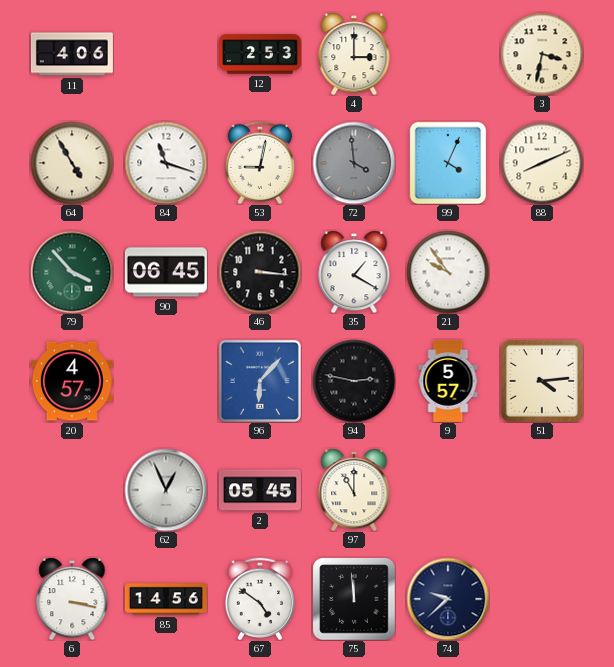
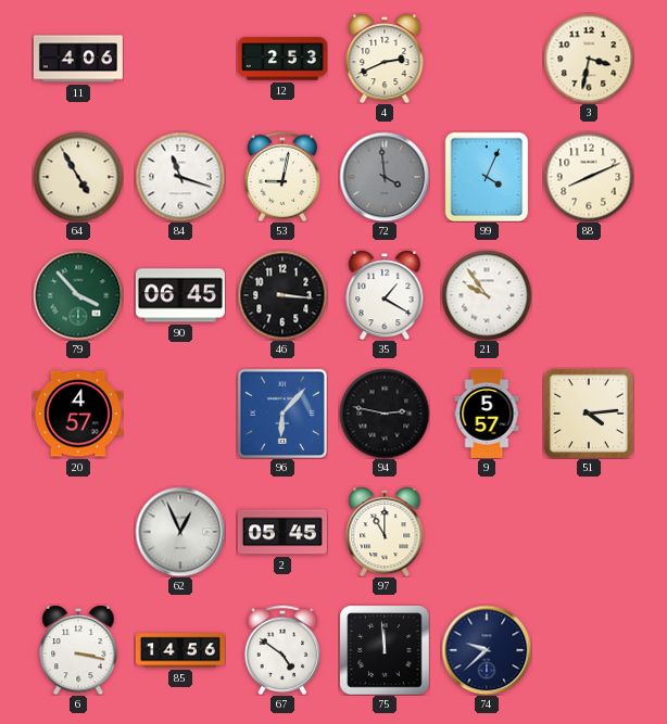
4: 3:00 -> 2:41
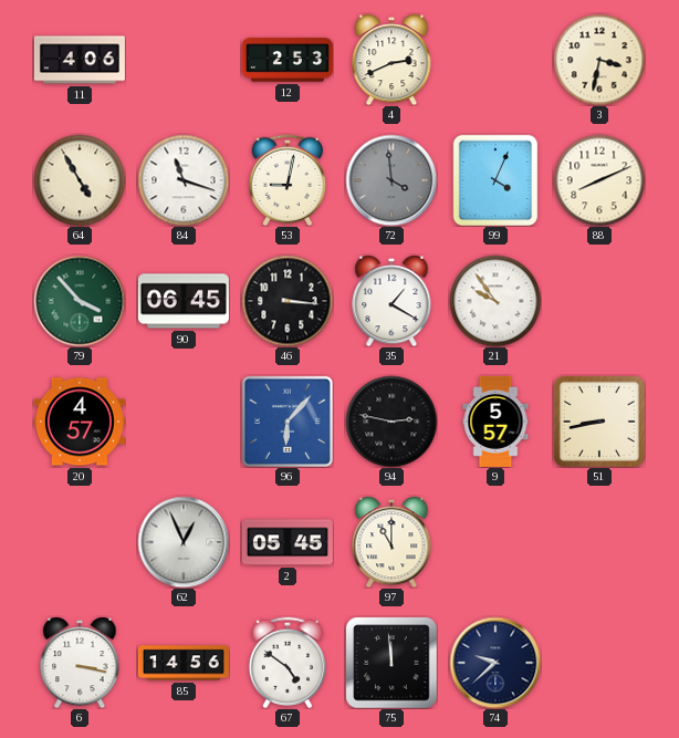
51: 4:14 -> 8:43
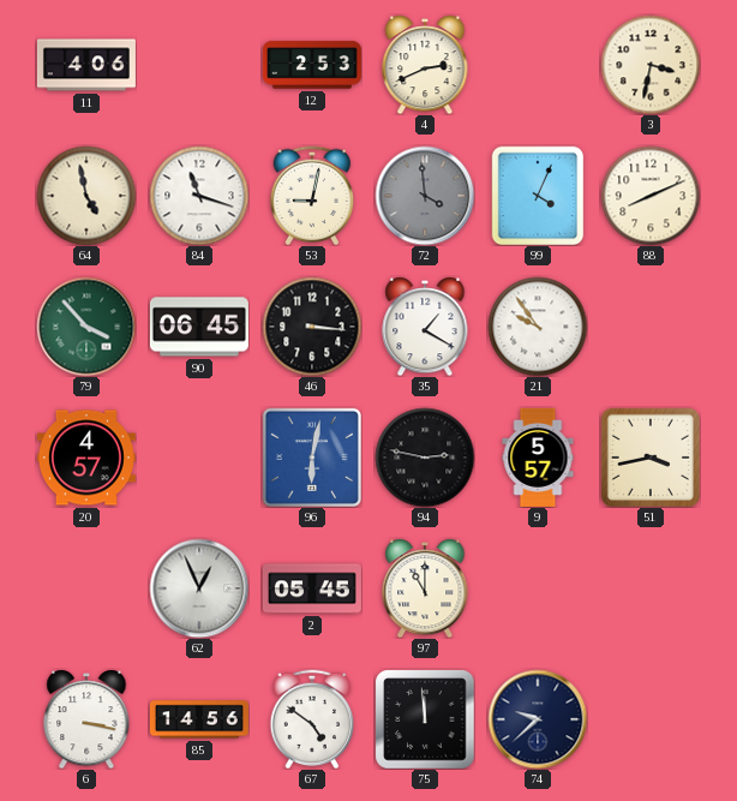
64: 4:55 -> 4:58
96: 6:07 -> 6:02
51: 8:43 -> 3:43
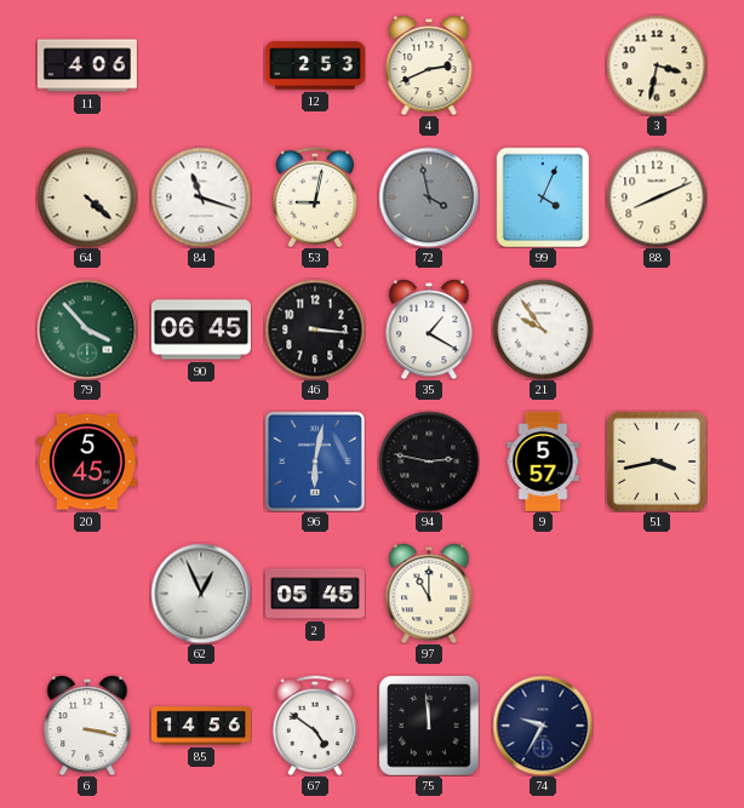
64: 4:58 -> 4:22
72: 3:59 -> 3:58
20: 4:57 -> 5:45
74: 9:38 -> 9:35
